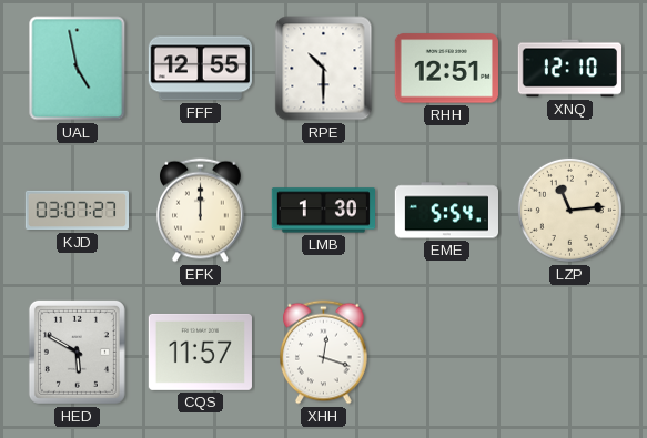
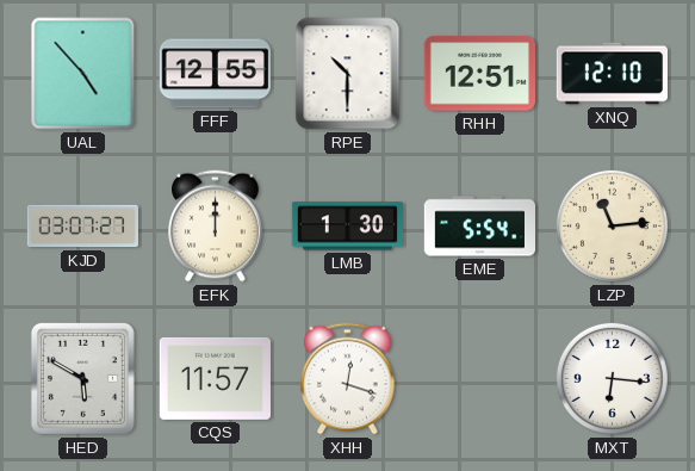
UAL: 4:58 -> 4:53
MXT: none -> 6:16
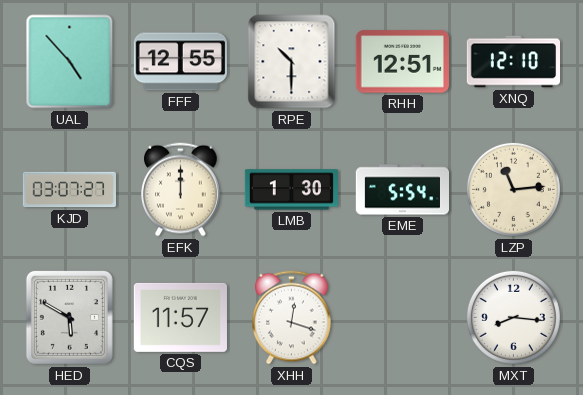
MXT: 6:16 -> 8:16
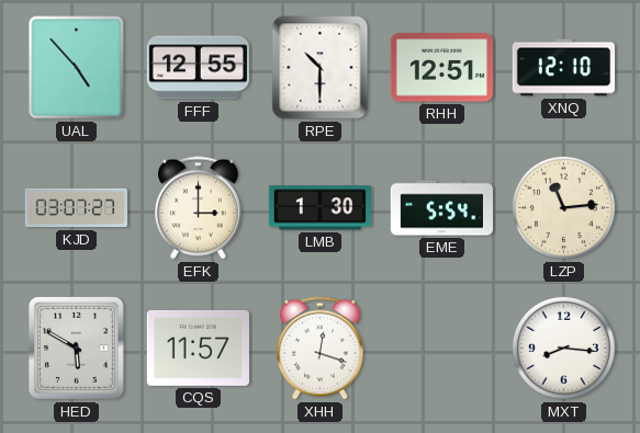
EFK: 12:00 -> 3:00
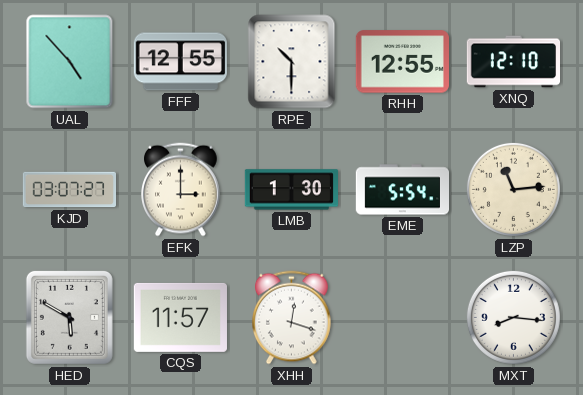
RHH: 12:51 -> 12:55
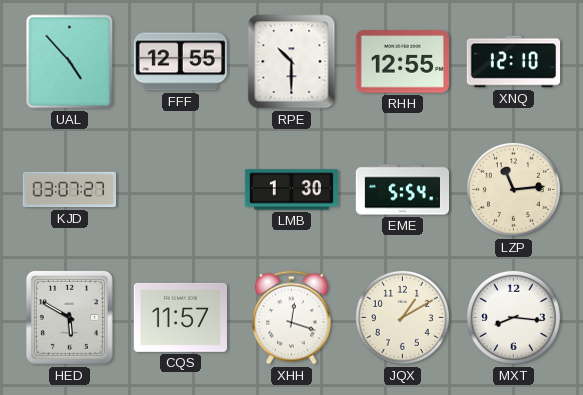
EFK: 3:00 -> none
JQX: none -> 1:10
